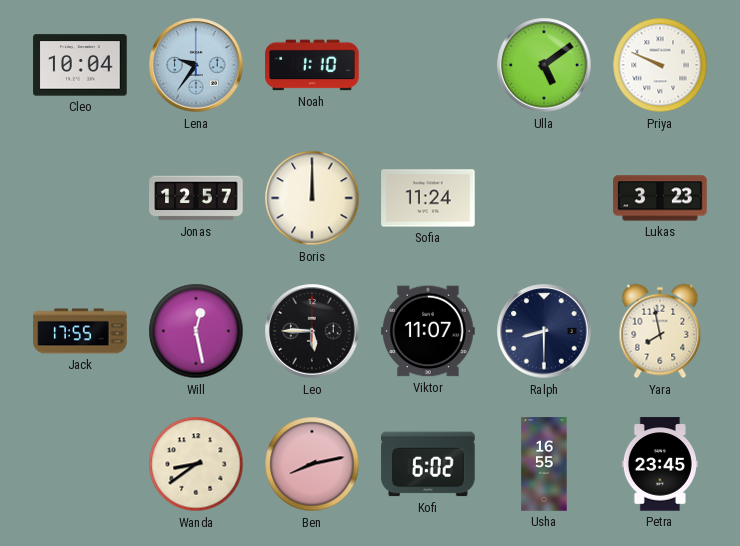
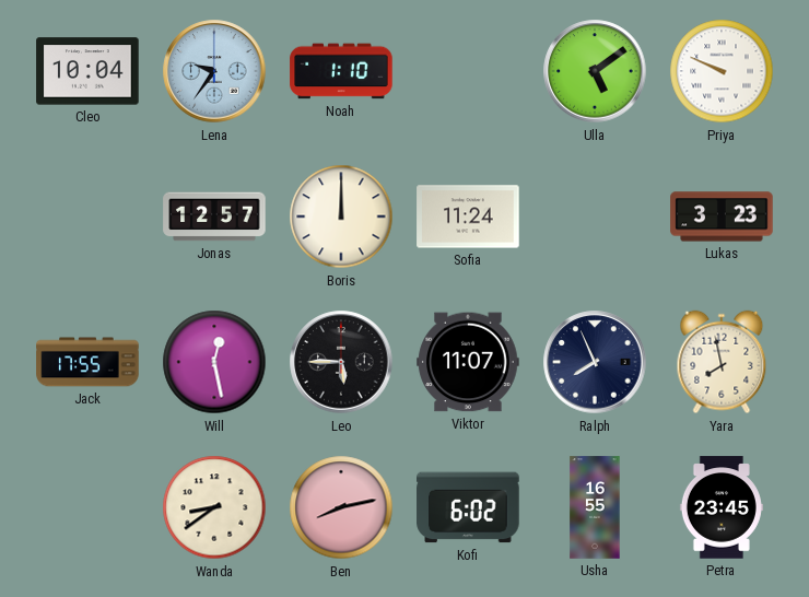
Ralph: 8:30 -> 7:56
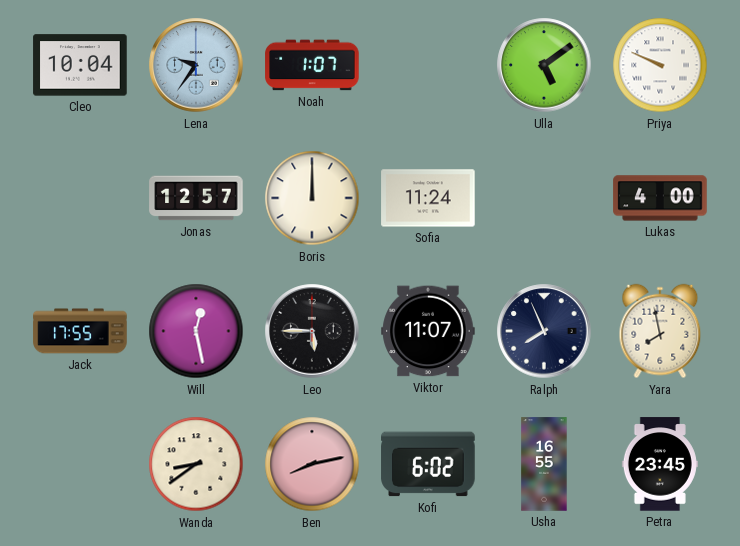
Noah: 1:10 -> 1:07
Lukas: 3:23 -> 4:00
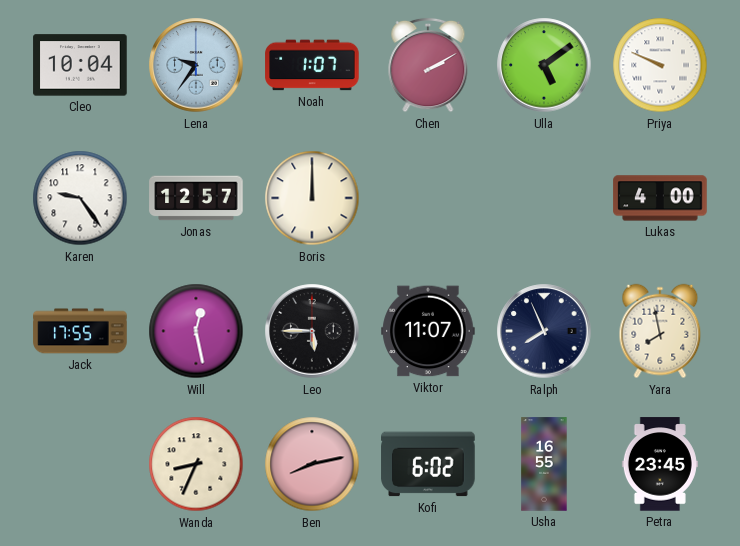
Chen: none -> 2:10
Karen: none -> 9:24
Sofia: 11:24 -> none
Wanda: 8:39 -> 8:34
